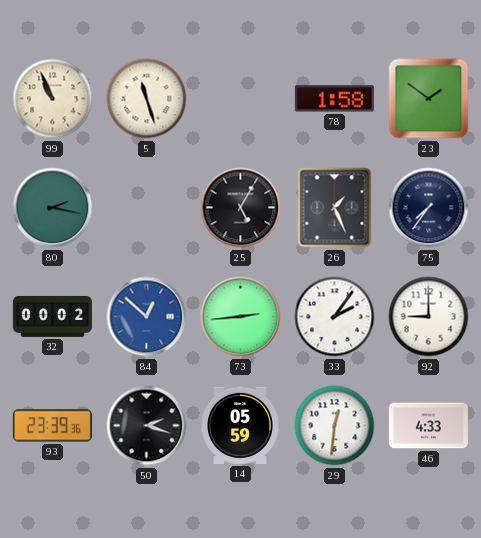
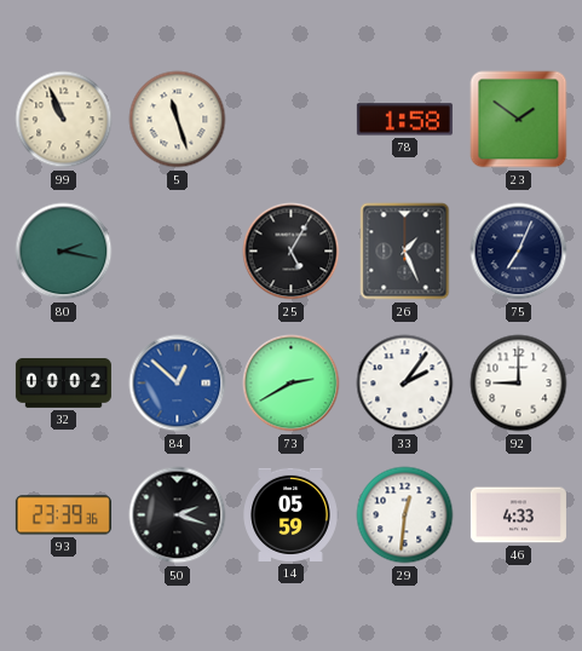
75: 7:36 -> 7:04
73: 2:44 -> 2:40
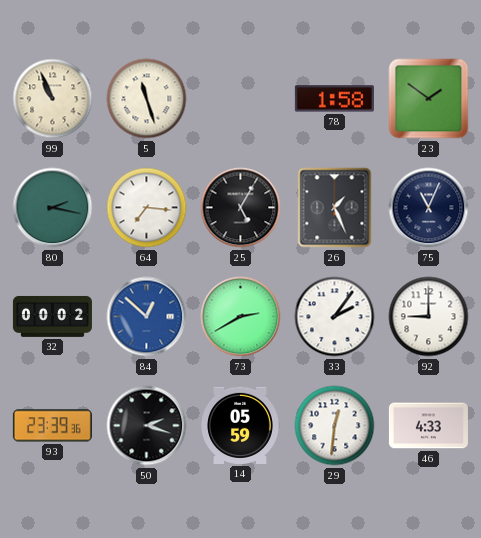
64: none -> 7:16
75: 7:04 -> 11:04
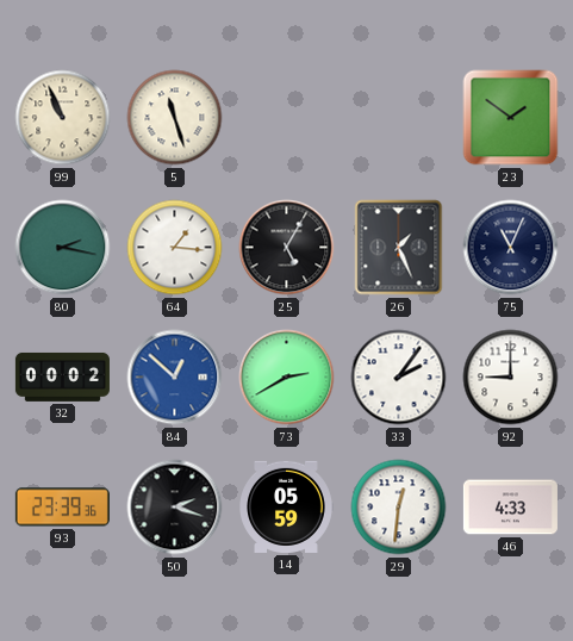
78: 1:58 -> none
64: 7:16 -> 1:16
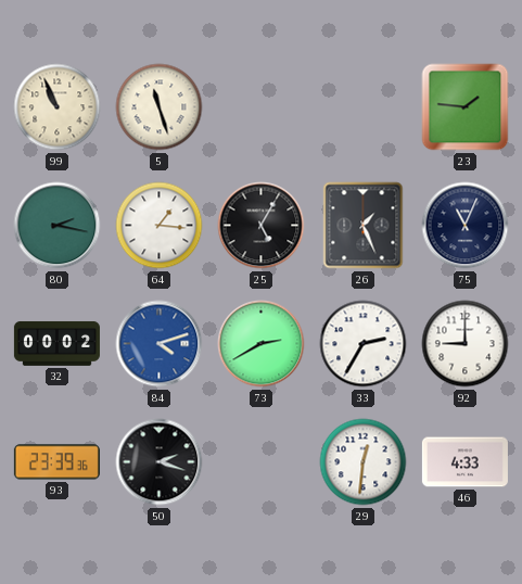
23: 1:51 -> 1:46
84: 12:52 -> 4:12
33: 2:06 -> 2:35
14: 05:59 -> none
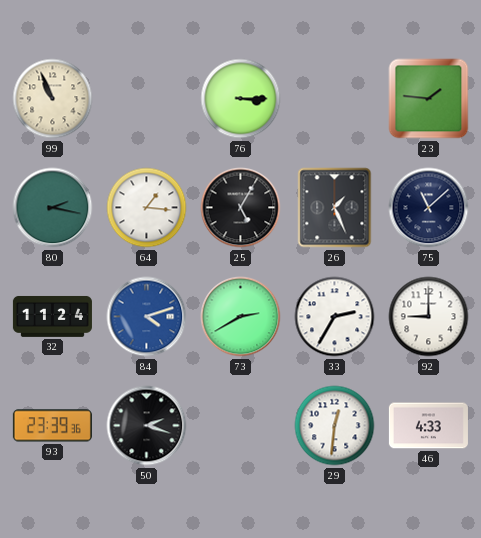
5: 11:27 -> none
76: none -> 3:15
75: 11:04 -> 11:08
32: 00:02 -> 11:24
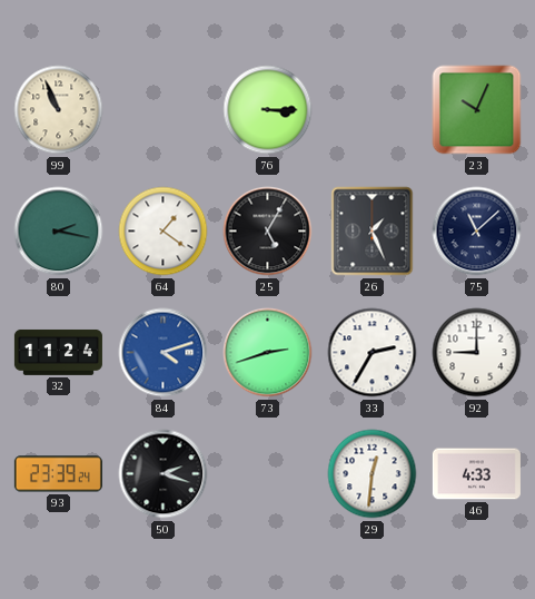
23: 1:46 -> 10:04
64: 1:16 -> 1:21
73: 2:40 -> 2:42
93: 23:39:36 -> 23:39:24
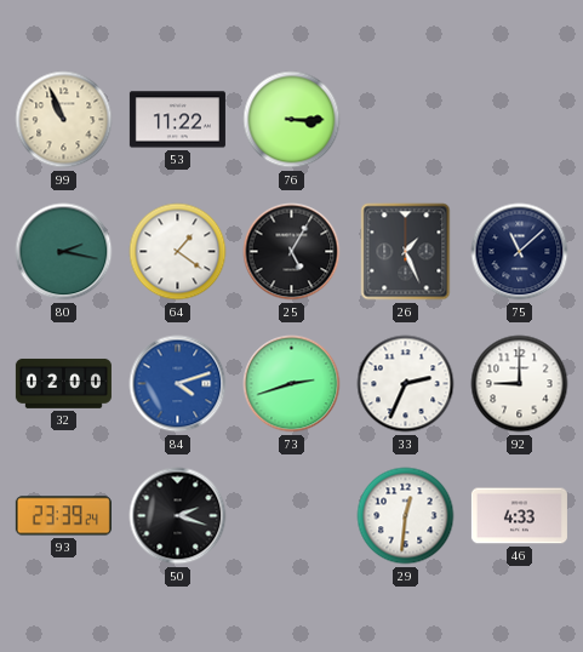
53: none -> 11:22
23: 10:04 -> none
32: 11:24 -> 02:00
33: 2:35 -> 2:34
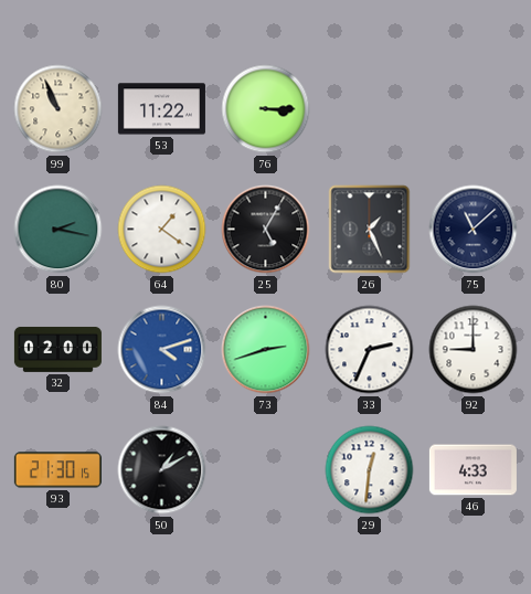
93: 23:39 -> 21:30
50: 2:18 -> 1:10
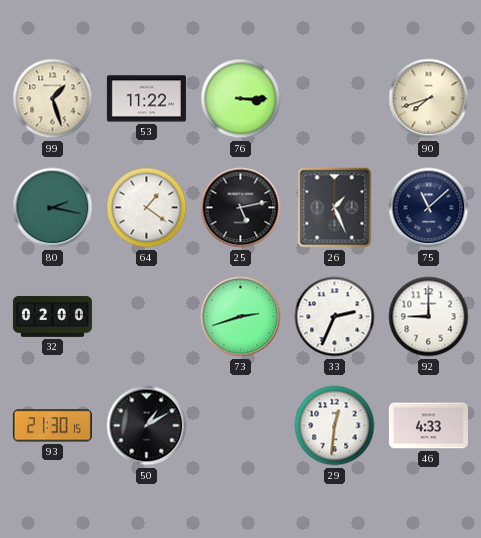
99: 10:56 -> 1:27
90: none -> 7:42
25: 5:05 -> 5:13
84: 4:12 -> none
